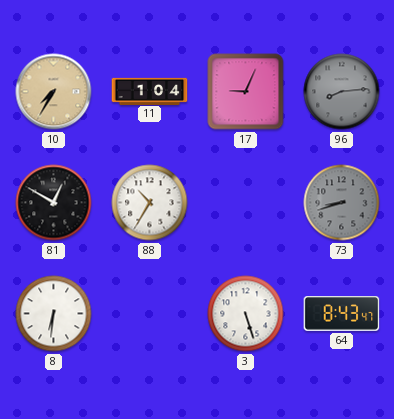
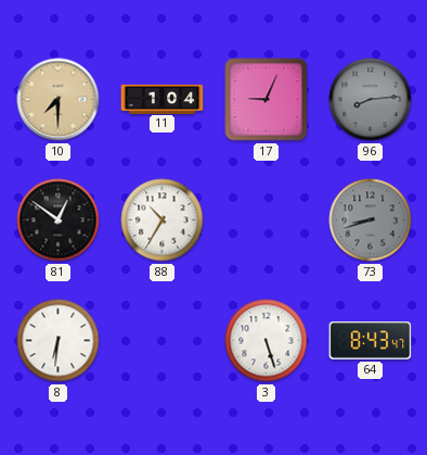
10: 7:35 -> 7:30
81: 12:50 -> 12:51
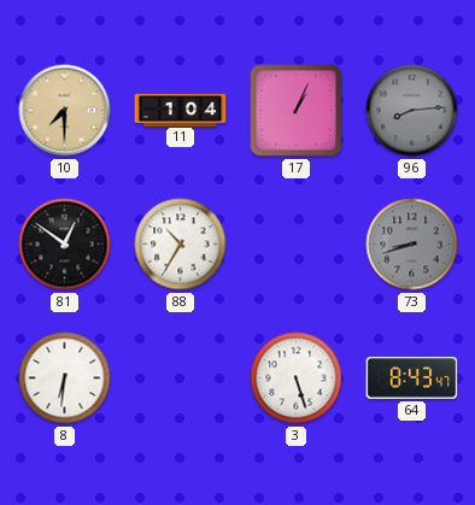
17: 9:04 -> 1:04
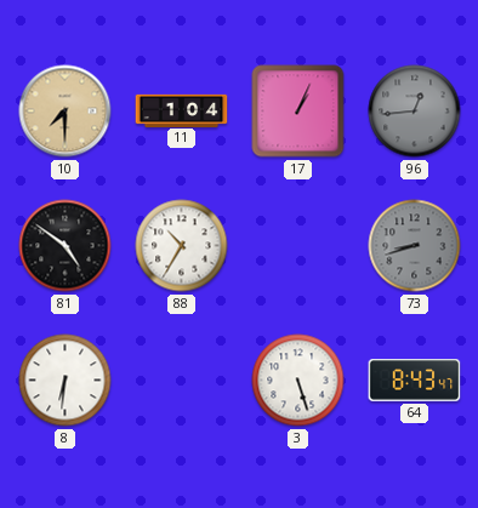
96: 8:14 -> 12:44
81: 12:51 -> 4:51
